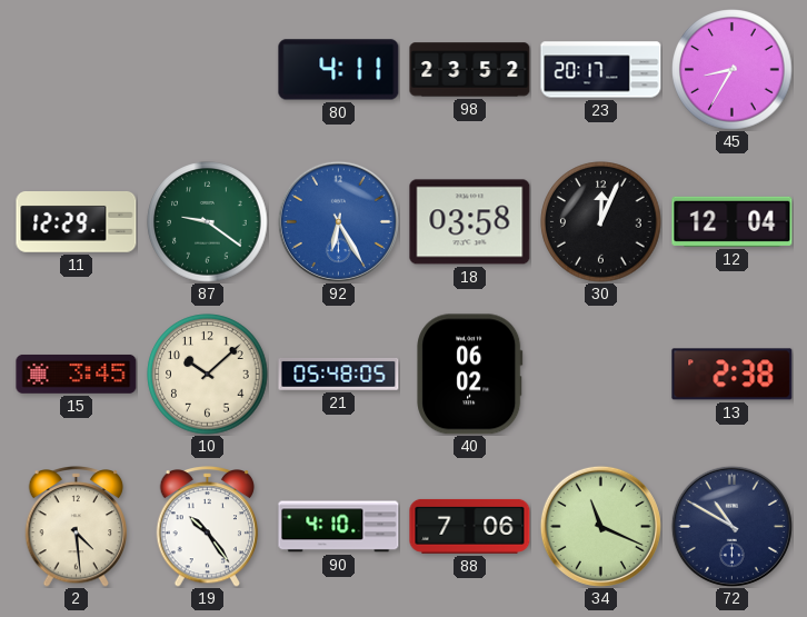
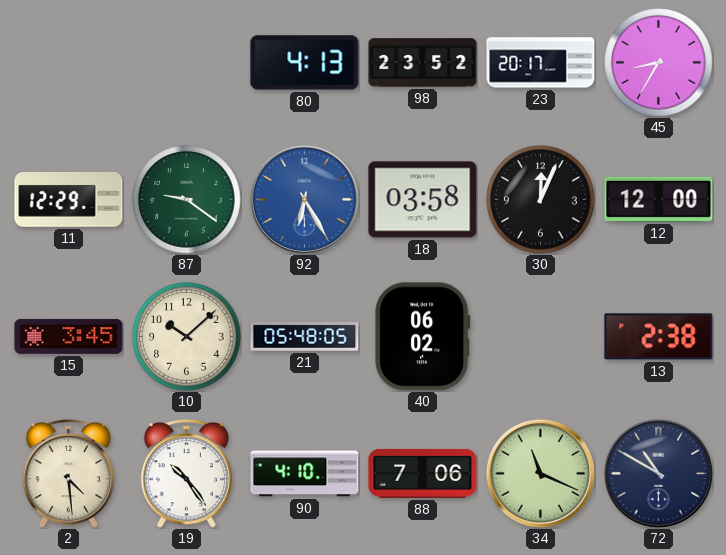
80: 4:11 -> 4:13
12: 12:04 -> 12:00
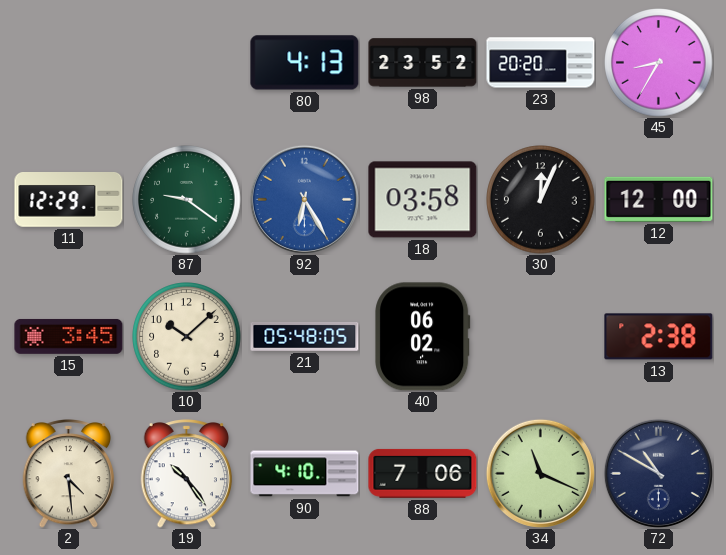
23: 20:17 -> 20:20
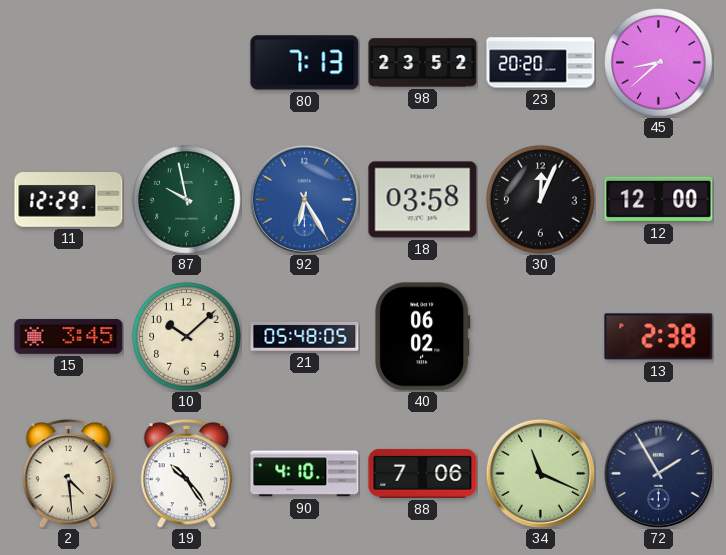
80: 4:13 -> 7:13
45: 8:35 -> 8:38
87: 9:21 -> 9:58
72: 10:50 -> 1:55
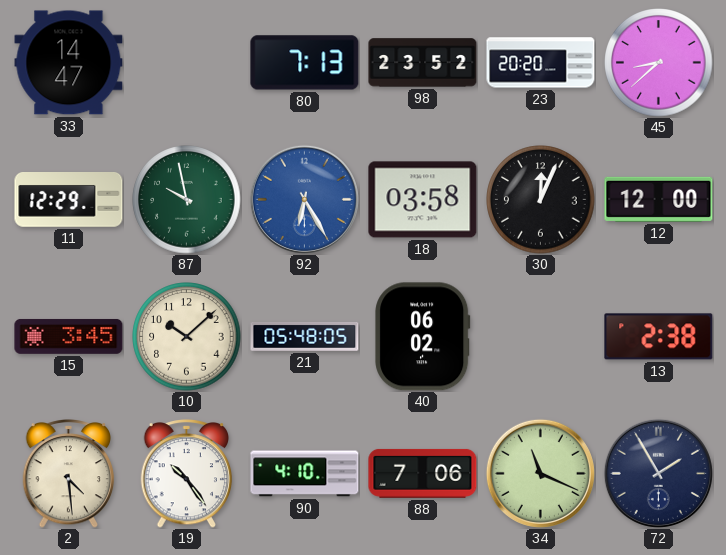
33: none -> 14:47
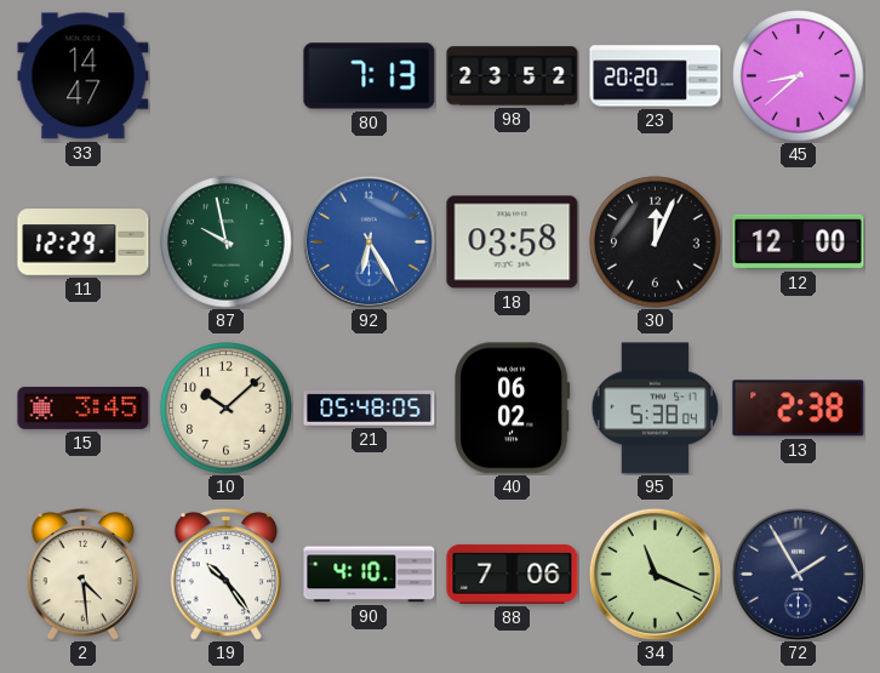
95: none -> 5:38
